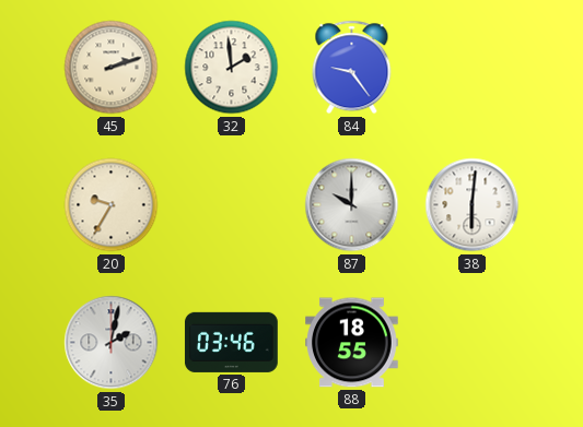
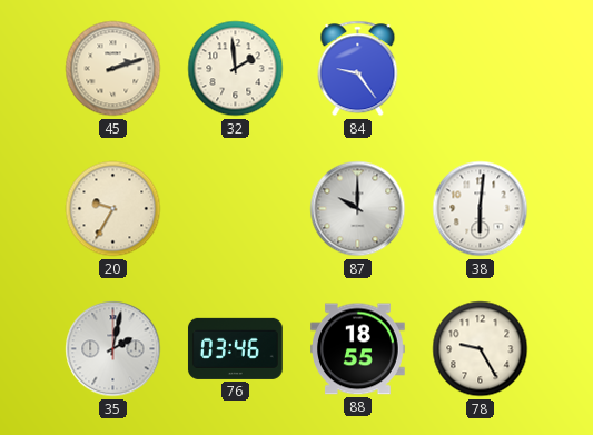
78: none -> 9:25
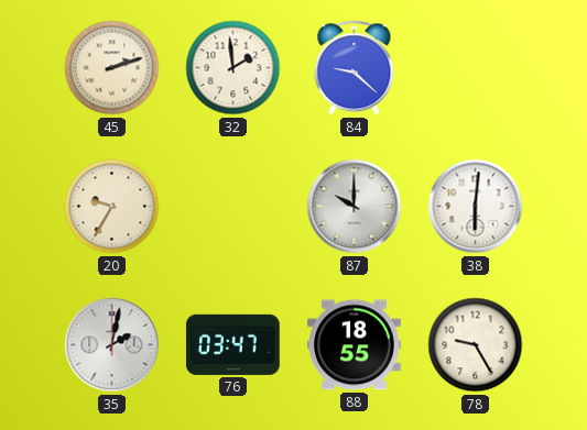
84: 9:24 -> 9:22
76: 03:46 -> 03:47
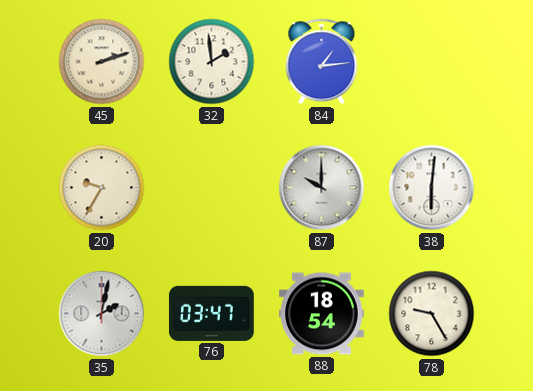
84: 9:22 -> 1:14
88: 18:55 -> 18:54
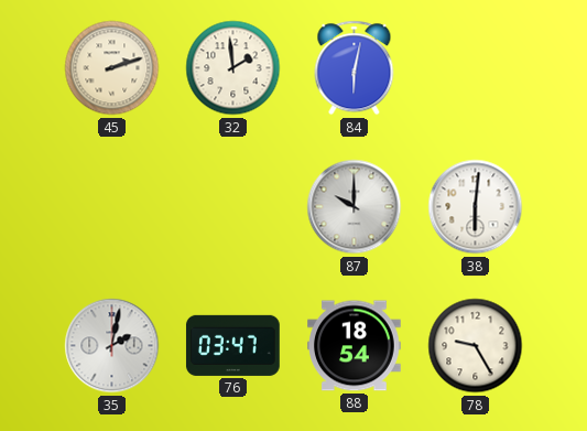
84: 1:14 -> 6:02
20: 9:35 -> none
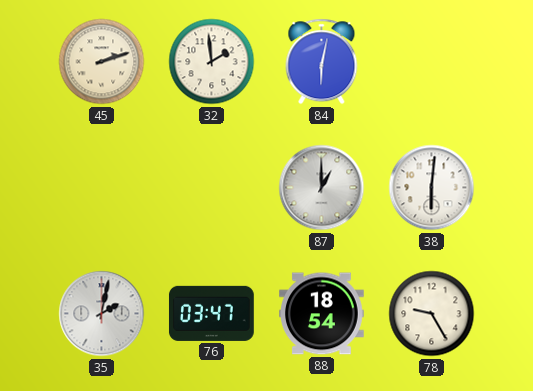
87: 10:00 -> 1:00
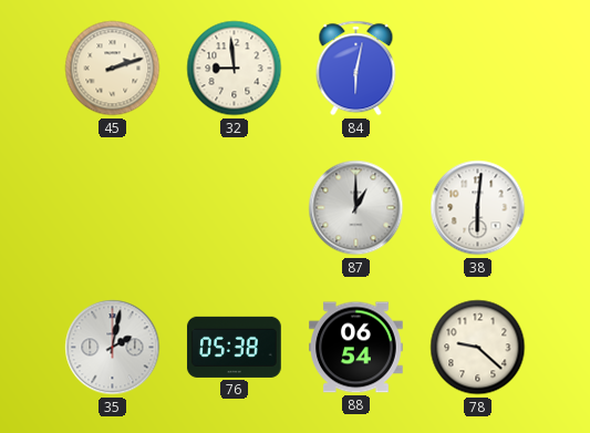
32: 1:59 -> 8:59
76: 03:47 -> 05:38
88: 18:54 -> 06:54
78: 9:25 -> 9:22
